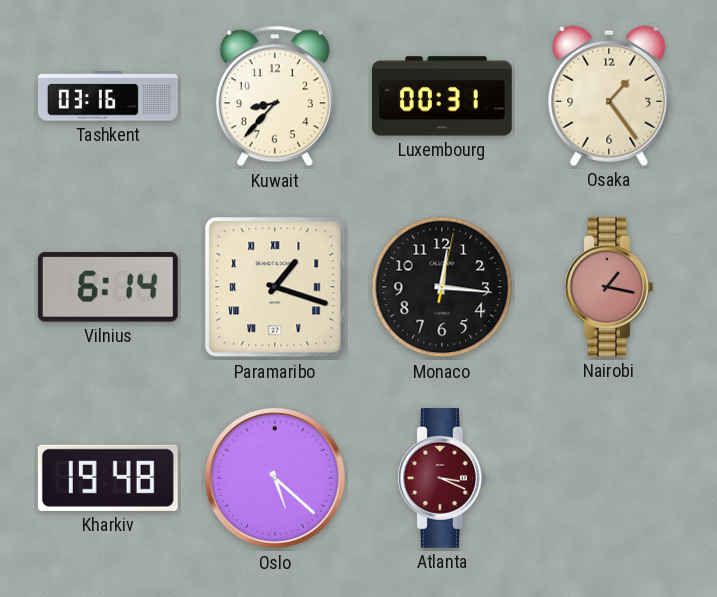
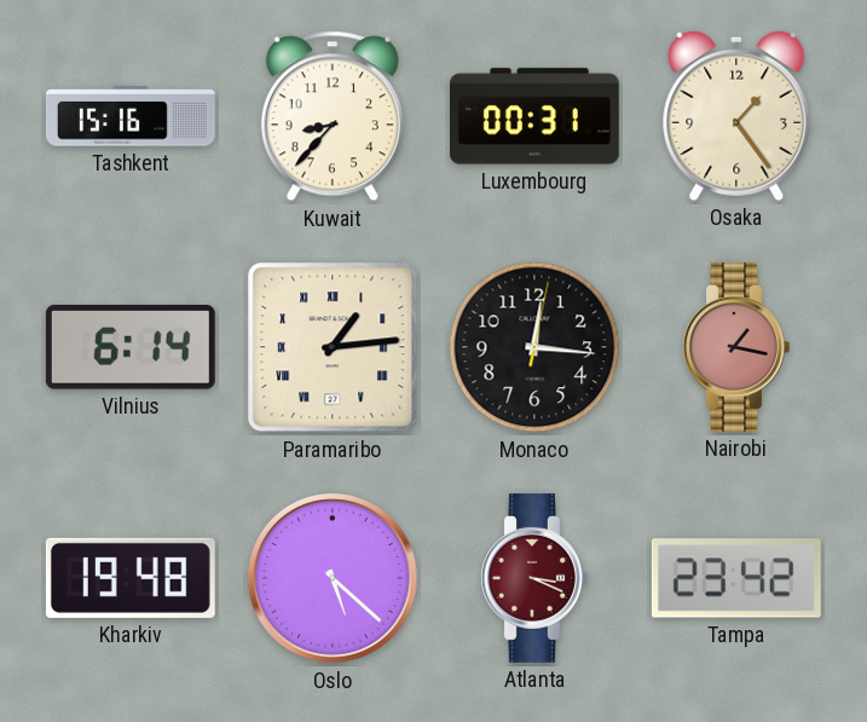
Tashkent: 03:16 -> 15:16
Paramaribo: 1:18 -> 1:14
Tampa: none -> 23:42
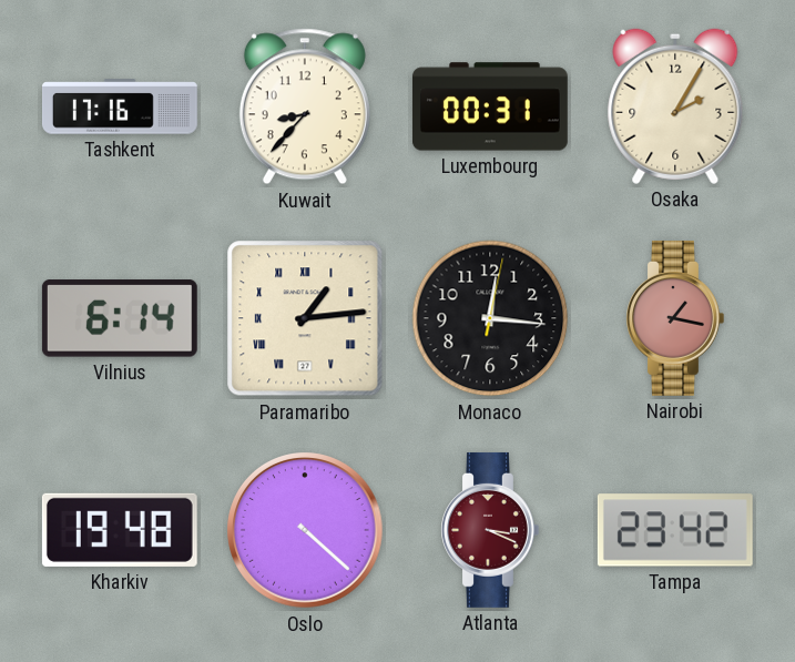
Tashkent: 15:16 -> 17:16
Osaka: 1:24 -> 2:05
Oslo: 5:22 -> 4:22
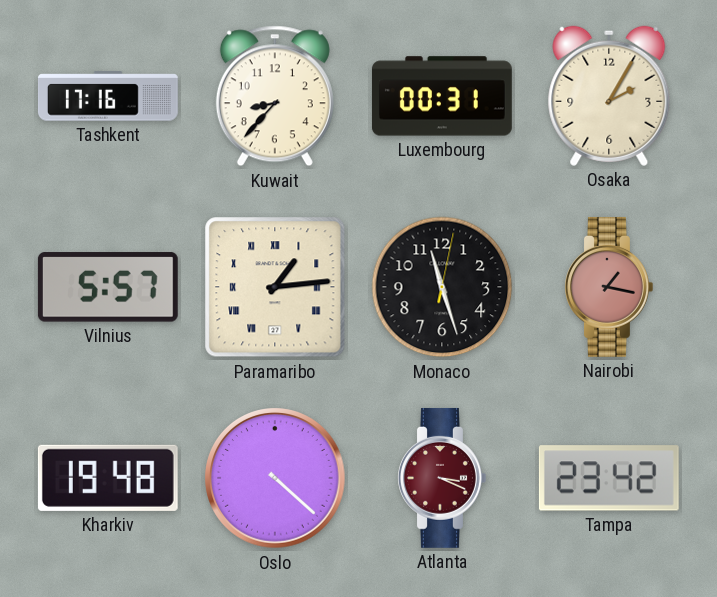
Vilnius: 6:14 -> 5:57
Monaco: 12:16 -> 11:27
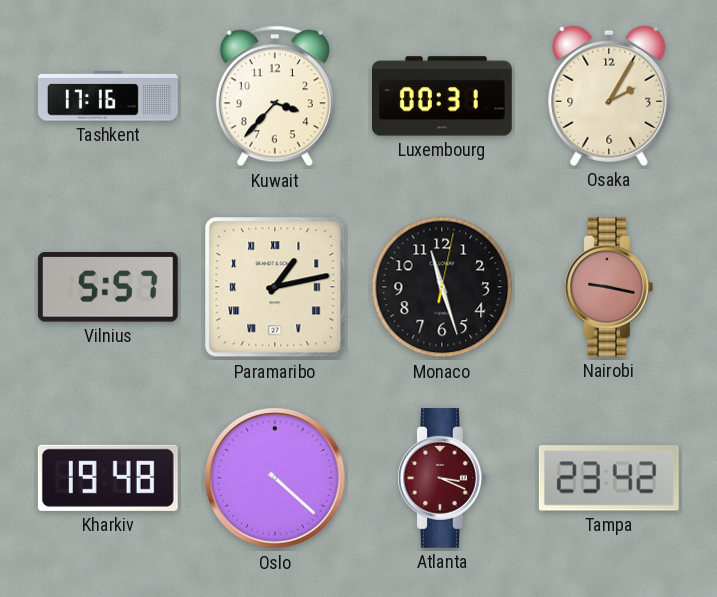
Kuwait: 8:37 -> 3:37
Paramaribo: 1:14 -> 1:13
Nairobi: 1:17 -> 9:17
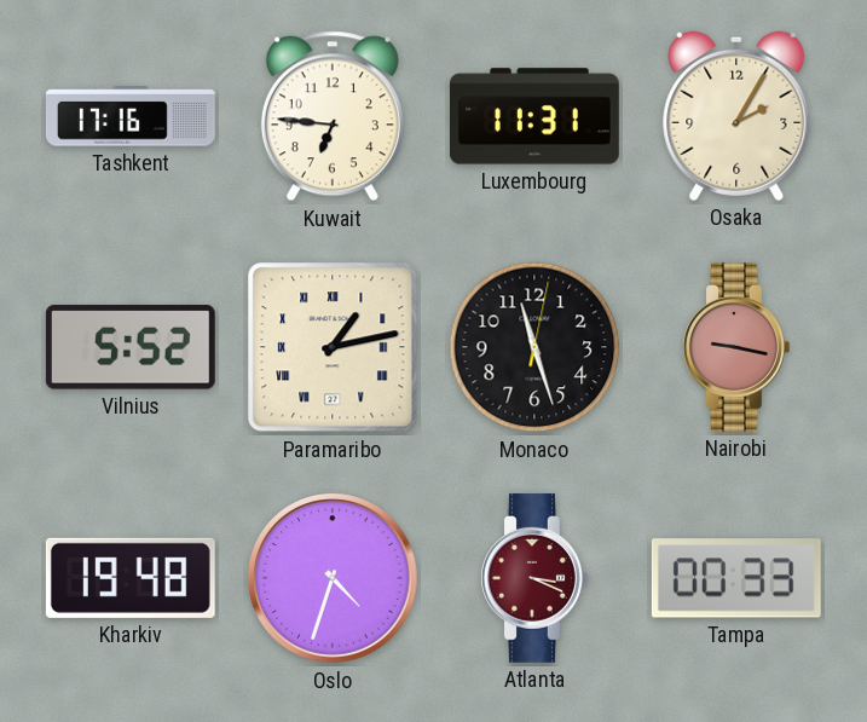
Kuwait: 3:37 -> 6:46
Luxembourg: 00:31 -> 11:31
Vilnius: 5:57 -> 5:52
Oslo: 4:22 -> 4:33
Tampa: 23:42 -> 00:33
